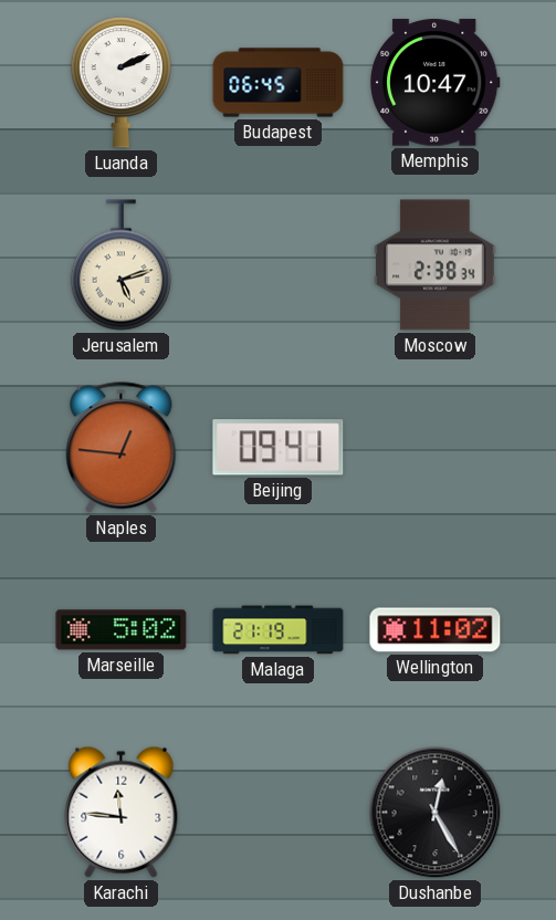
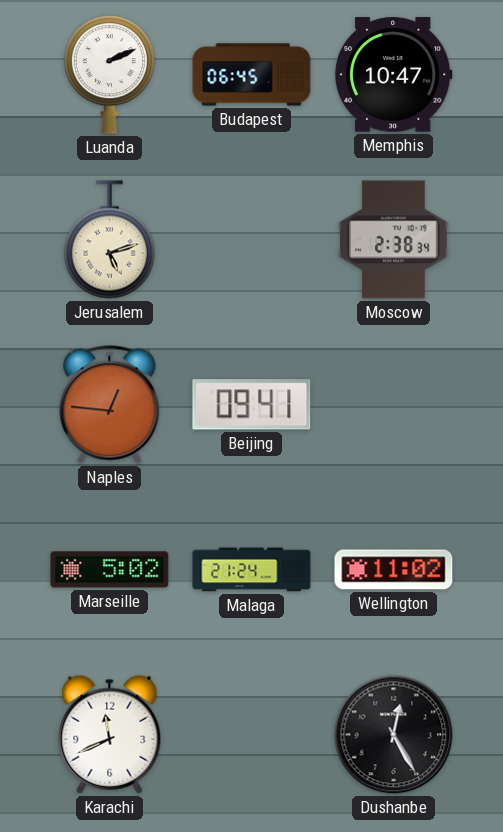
Malaga: 21:19 -> 21:24
Karachi: 11:46 -> 11:41
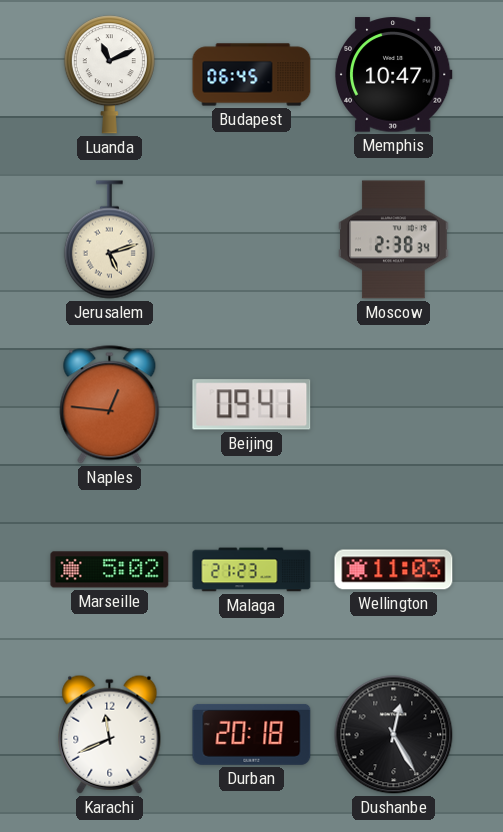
Luanda: 2:11 -> 11:11
Malaga: 21:24 -> 21:23
Wellington: 11:02 -> 11:03
Durban: none -> 20:18
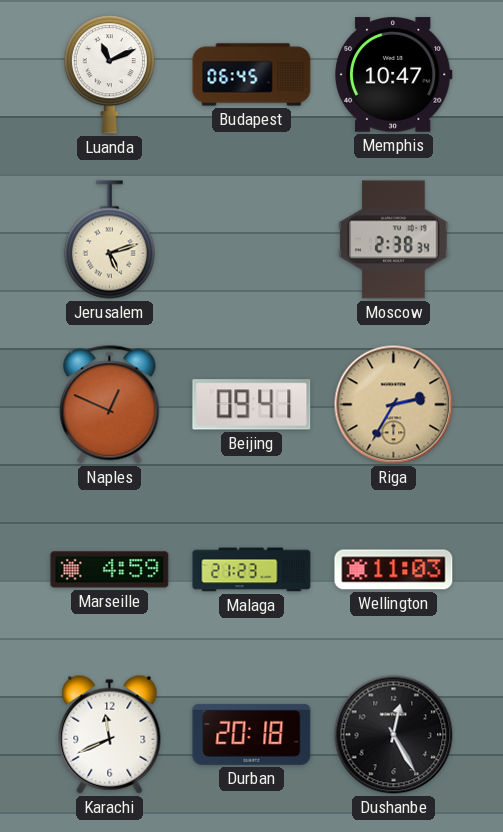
Naples: 12:46 -> 12:49
Riga: none -> 2:35
Marseille: 5:02 -> 4:59
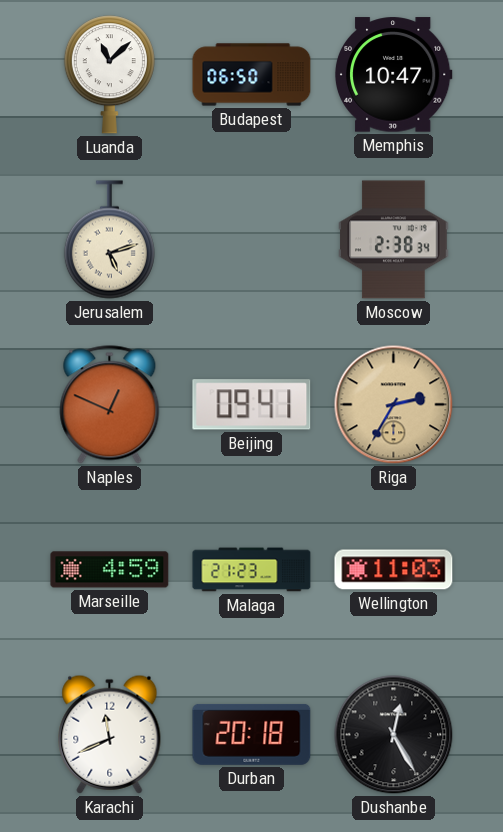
Luanda: 11:11 -> 11:08
Budapest: 06:45 -> 06:50
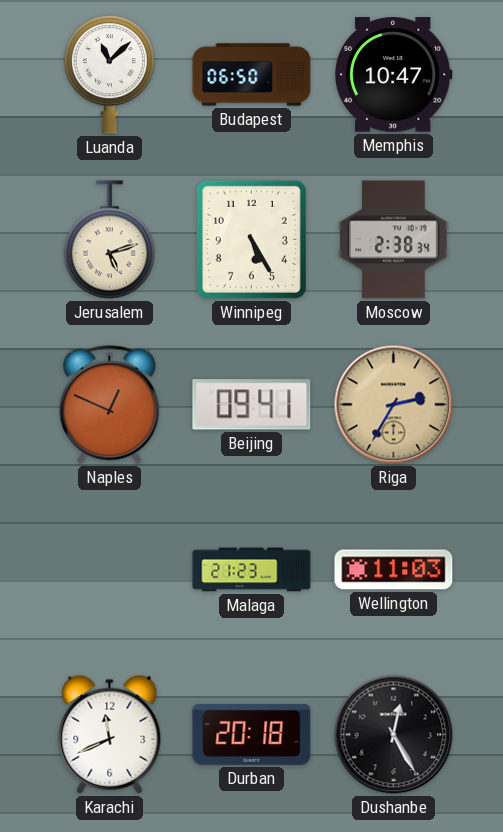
Winnipeg: none -> 5:25
Marseille: 4:59 -> none
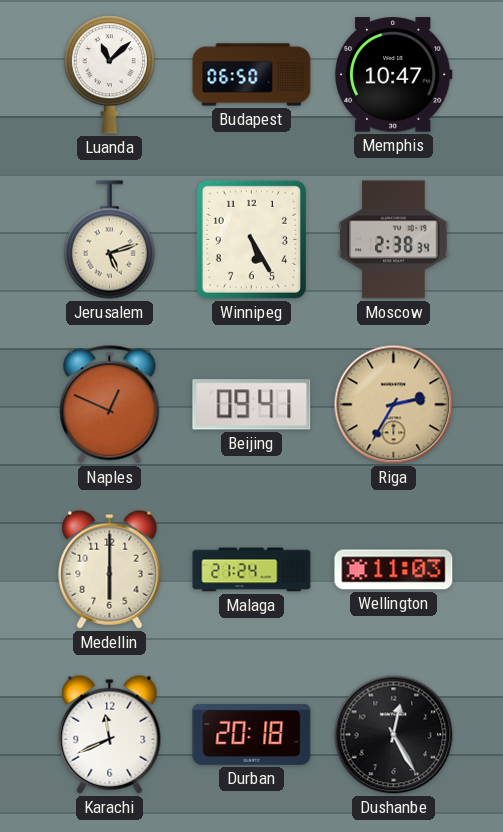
Medellin: none -> 6:00
Malaga: 21:23 -> 21:24
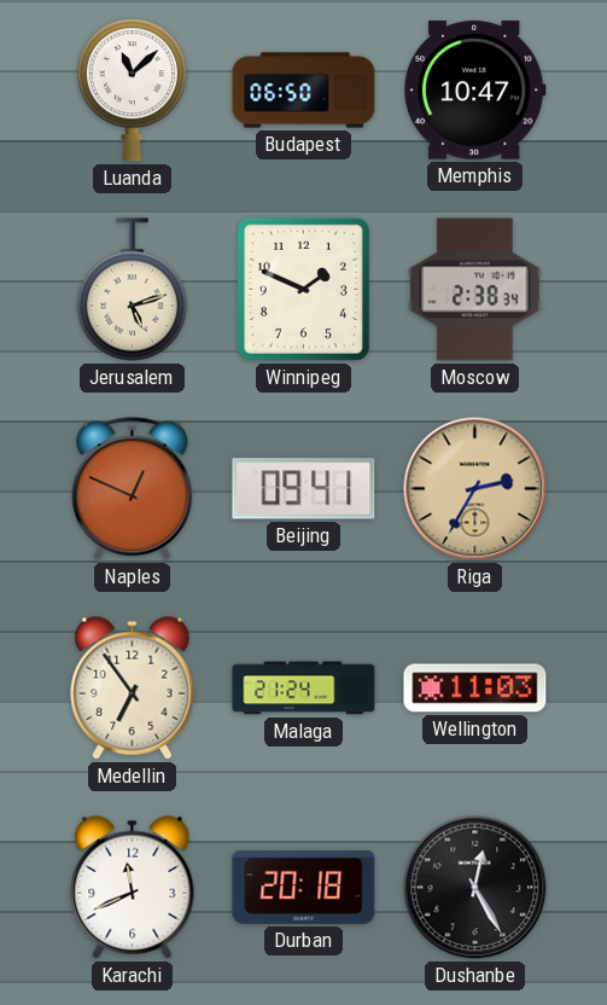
Winnipeg: 5:25 -> 1:49
Medellin: 6:00 -> 6:54
